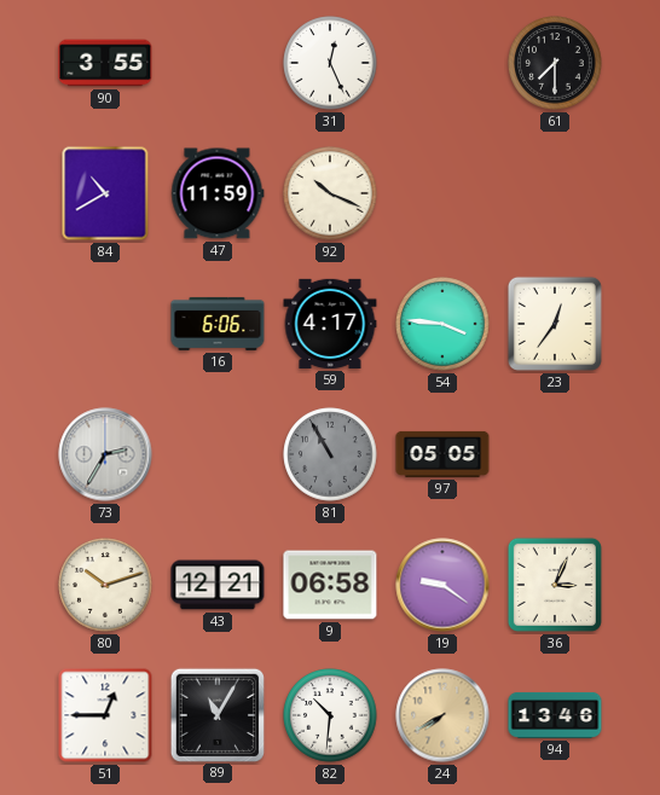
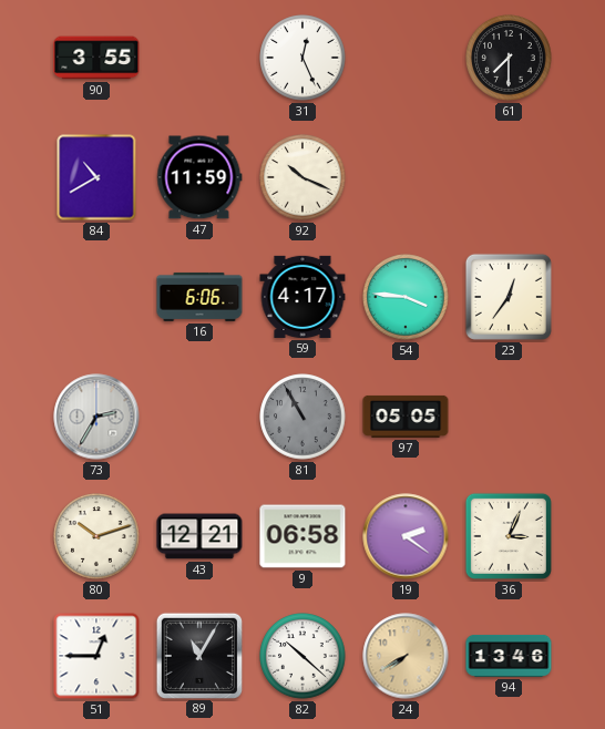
19: 9:21 -> 2:21
82: 10:31 -> 10:22
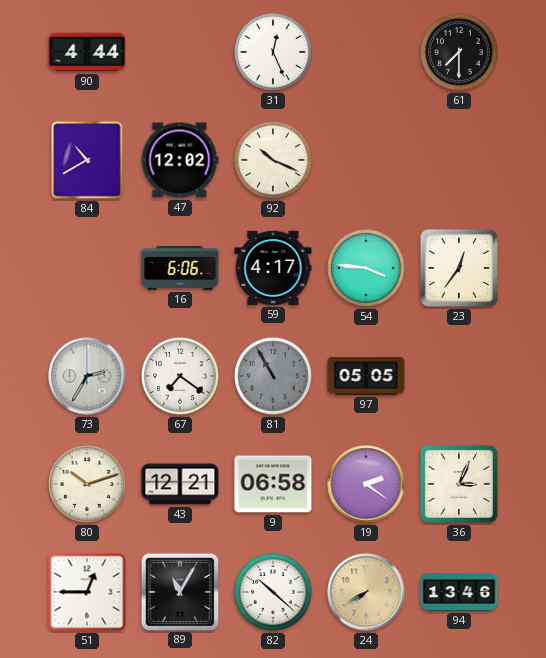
90: 3:55 -> 4:44
47: 11:59 -> 12:02
67: none -> 7:21
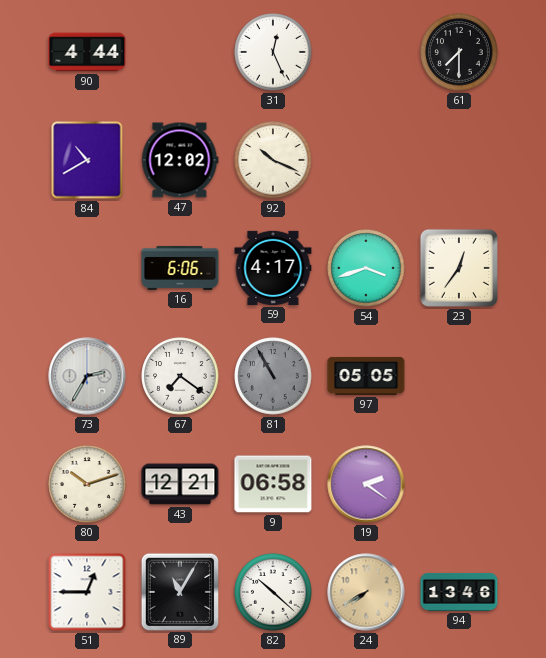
54: 3:46 -> 3:42
36: 3:04 -> none
